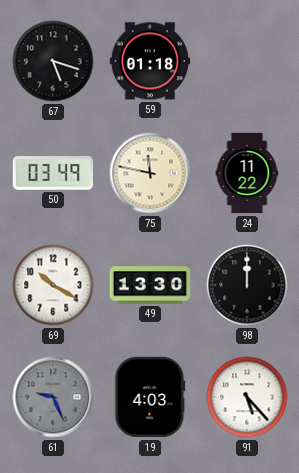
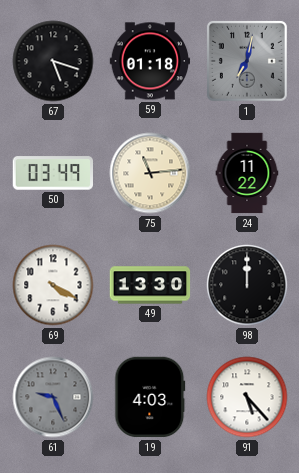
1: none -> 7:02
75: 11:47 -> 11:14
69: 10:20 -> 4:20
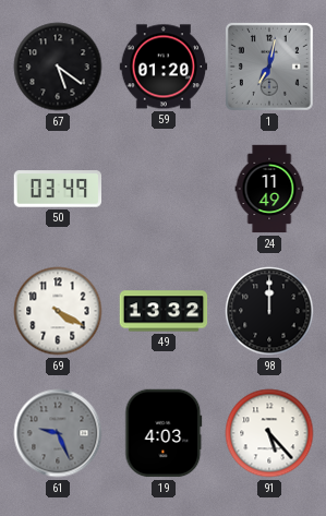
67: 5:18 -> 5:21
59: 01:18 -> 01:20
75: 11:14 -> none
24: 11:22 -> 11:49
49: 13:30 -> 13:32
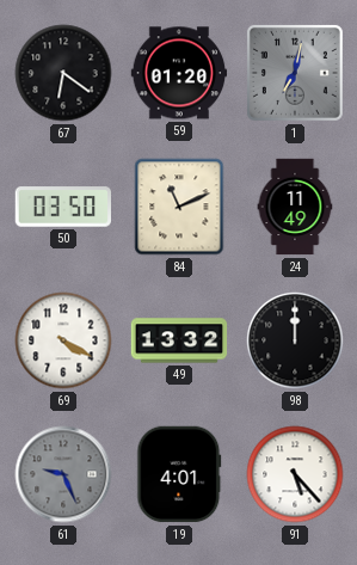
67: 5:21 -> 6:21
50: 03:49 -> 03:50
84: none -> 11:11
19: 4:03 -> 4:01
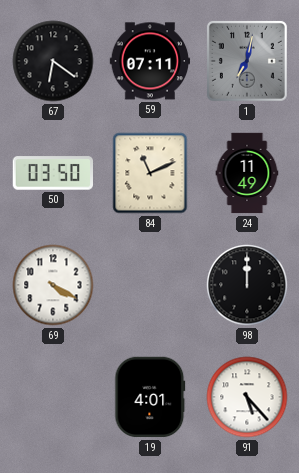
59: 01:20 -> 07:11
49: 13:32 -> none
61: 9:26 -> none
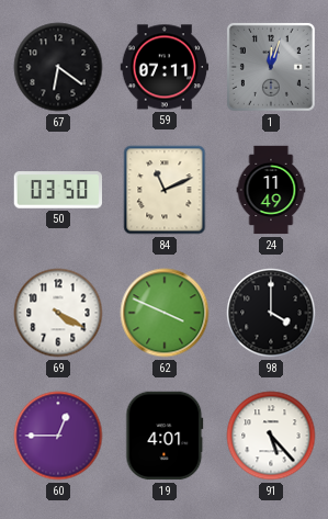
1: 7:02 -> 12:03
62: none -> 3:49
98: 12:00 -> 4:00
60: none -> 12:45
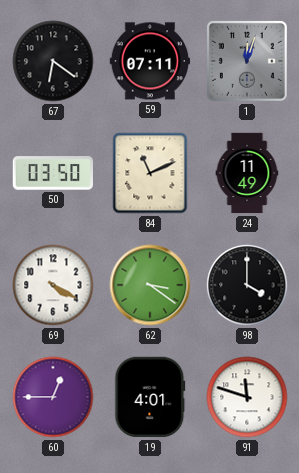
62: 3:49 -> 3:21
91: 5:23 -> 11:48
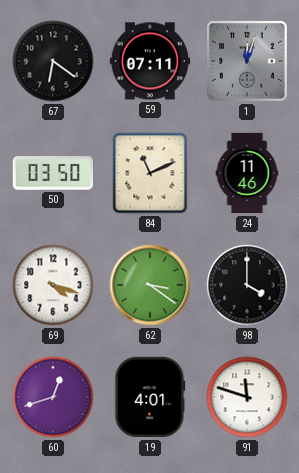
24: 11:49 -> 11:46
69: 4:20 -> 4:18
60: 12:45 -> 12:42
